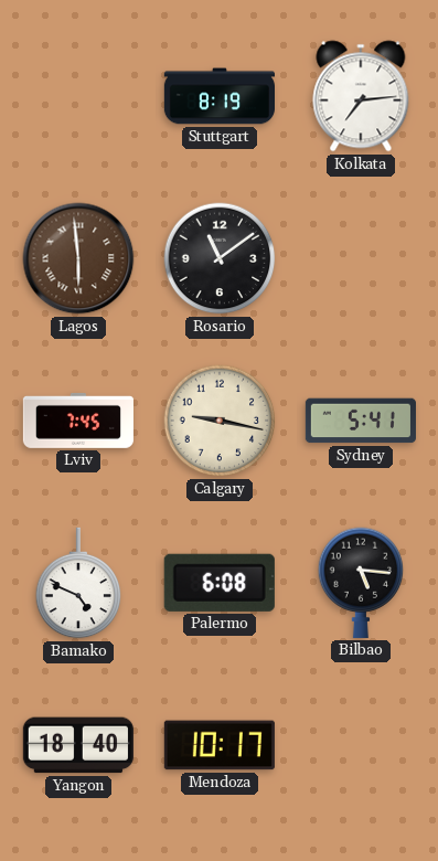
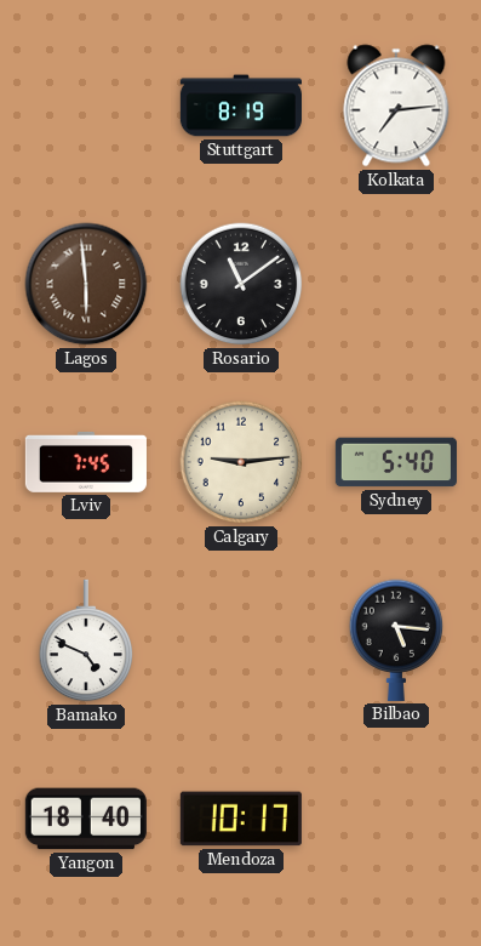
Calgary: 9:17 -> 9:14
Sydney: 5:41 -> 5:40
Palermo: 6:08 -> none
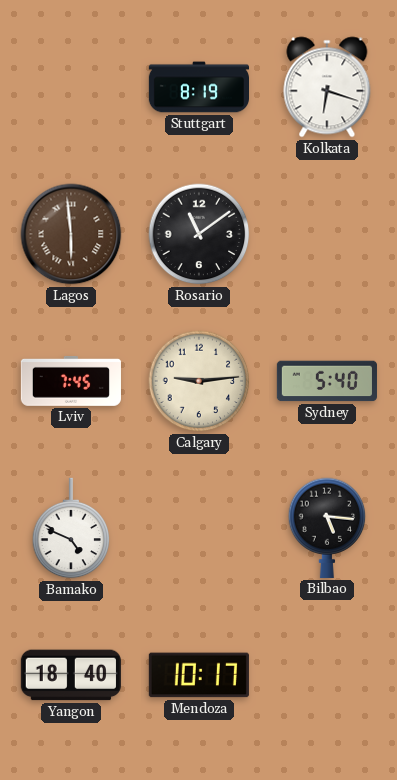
Kolkata: 7:14 -> 6:18
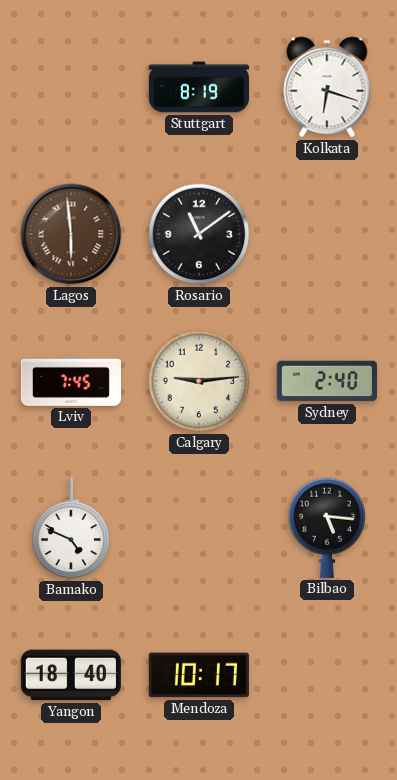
Sydney: 5:40 -> 2:40
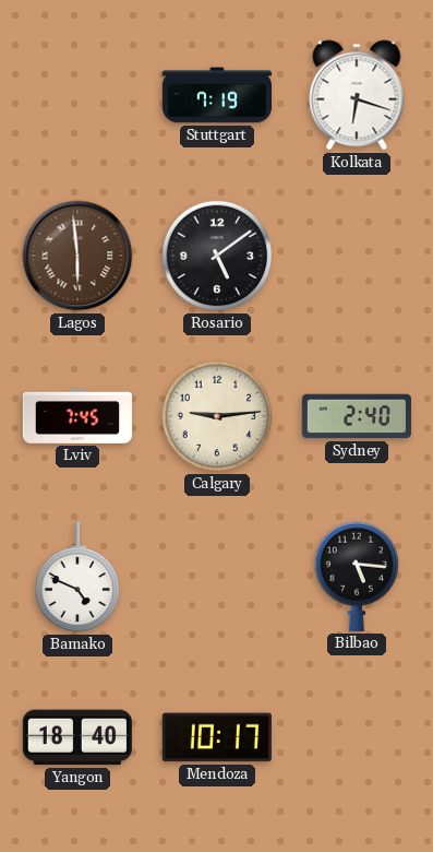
Stuttgart: 8:19 -> 7:19
Rosario: 11:09 -> 5:09
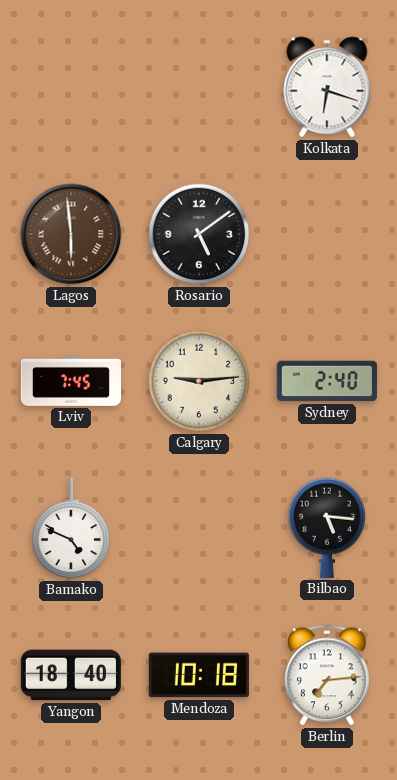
Stuttgart: 7:19 -> none
Mendoza: 10:17 -> 10:18
Berlin: none -> 7:14
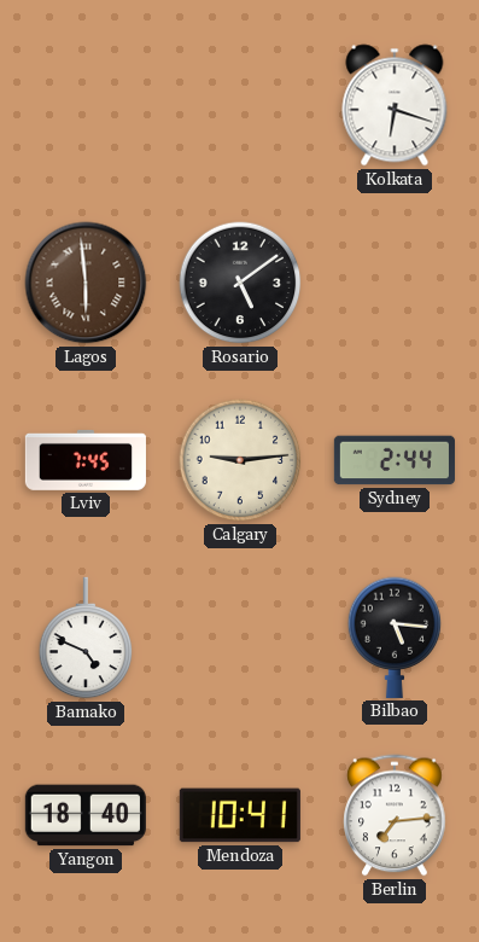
Sydney: 2:40 -> 2:44
Mendoza: 10:18 -> 10:41
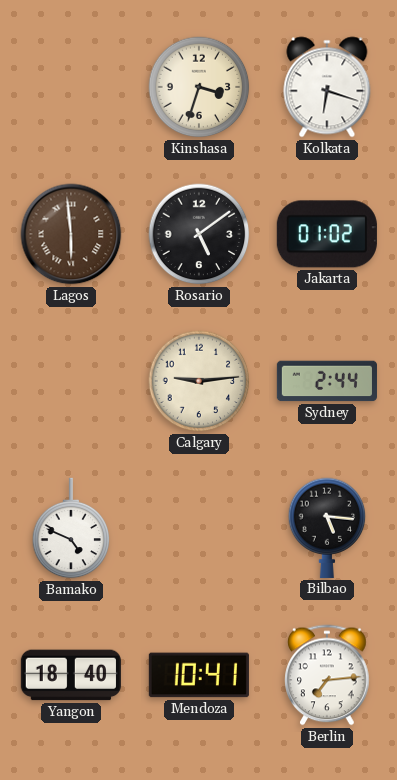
Kinshasa: none -> 3:33
Jakarta: none -> 01:02
Lviv: 7:45 -> none
